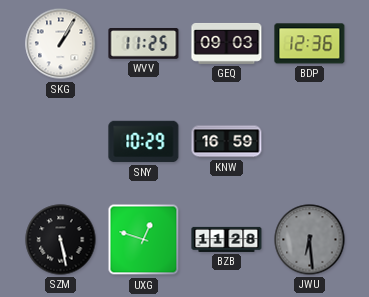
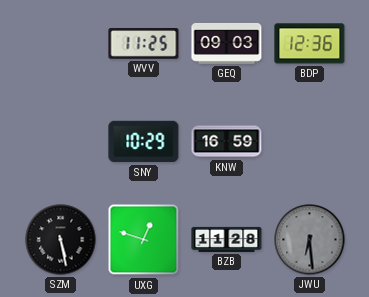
SKG: 1:05 -> none
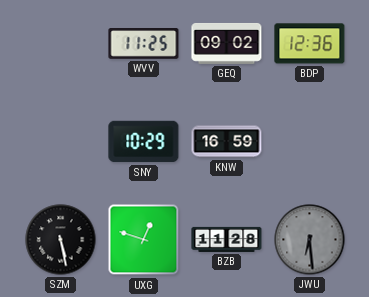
GEQ: 09:03 -> 09:02
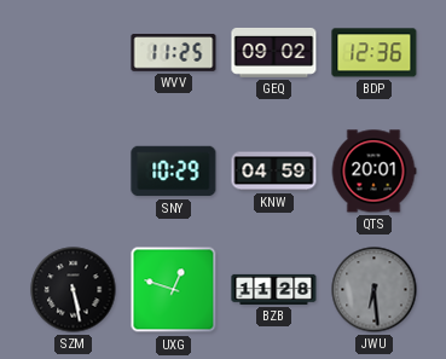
KNW: 16:59 -> 04:59
QTS: none -> 20:01
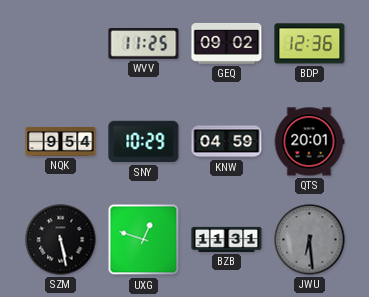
NQK: none -> 9:54
BZB: 11:28 -> 11:31
